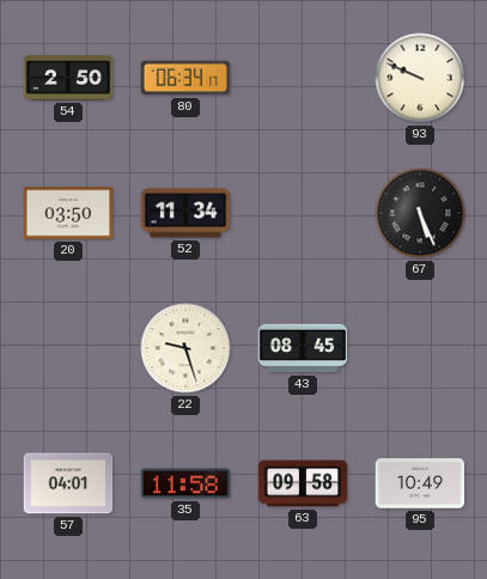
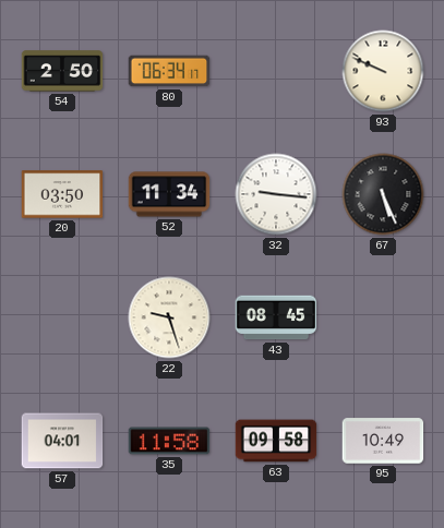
32: none -> 9:16
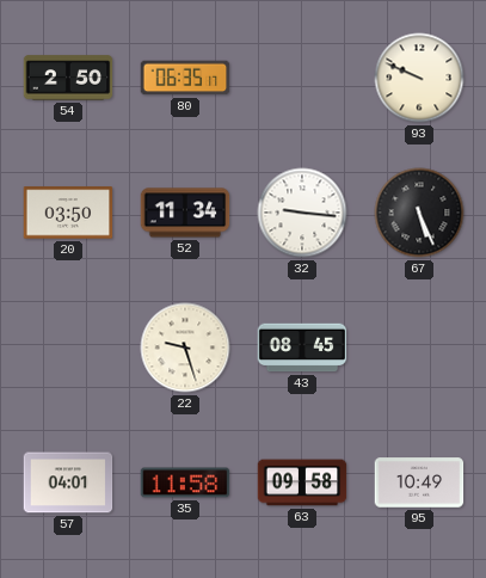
80: 06:34 -> 06:35
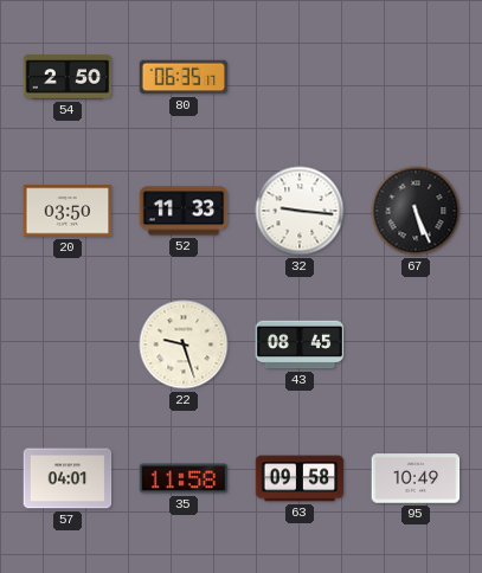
93: 9:49 -> none
52: 11:34 -> 11:33
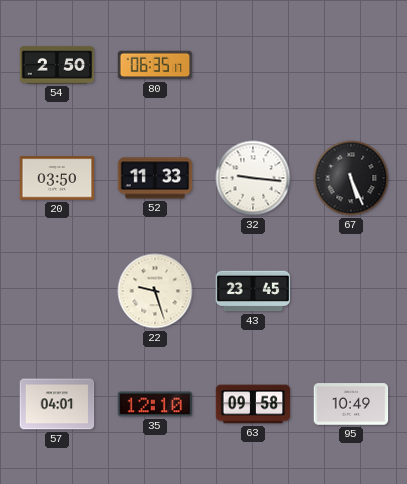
43: 08:45 -> 23:45
35: 11:58 -> 12:10
